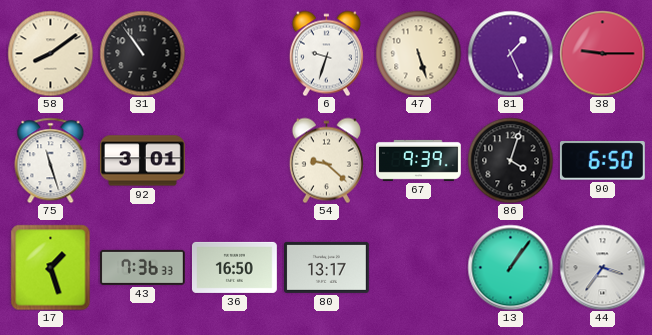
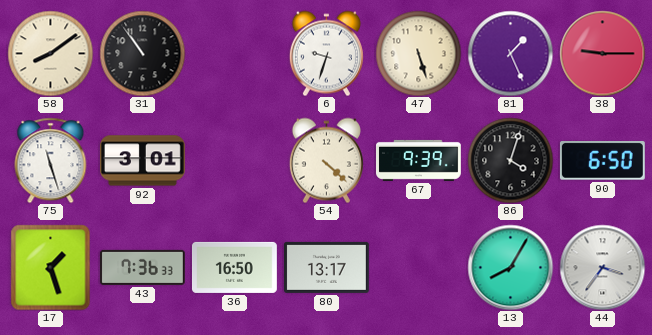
54: 9:22 -> 4:22
13: 1:06 -> 8:05
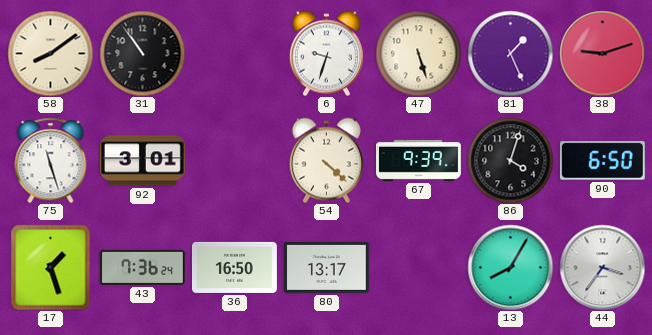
38: 9:15 -> 9:12
43: 7:36:33 -> 7:36:24
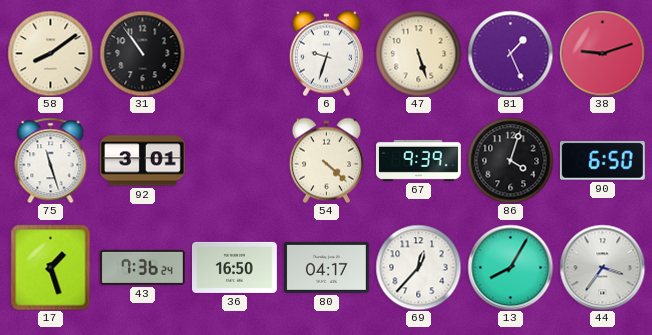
80: 13:17 -> 04:17
69: none -> 12:37
